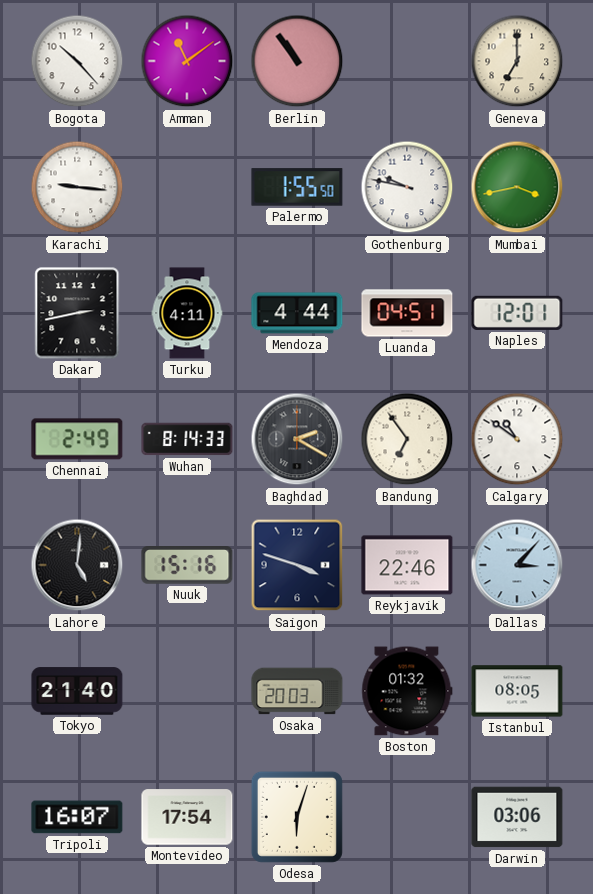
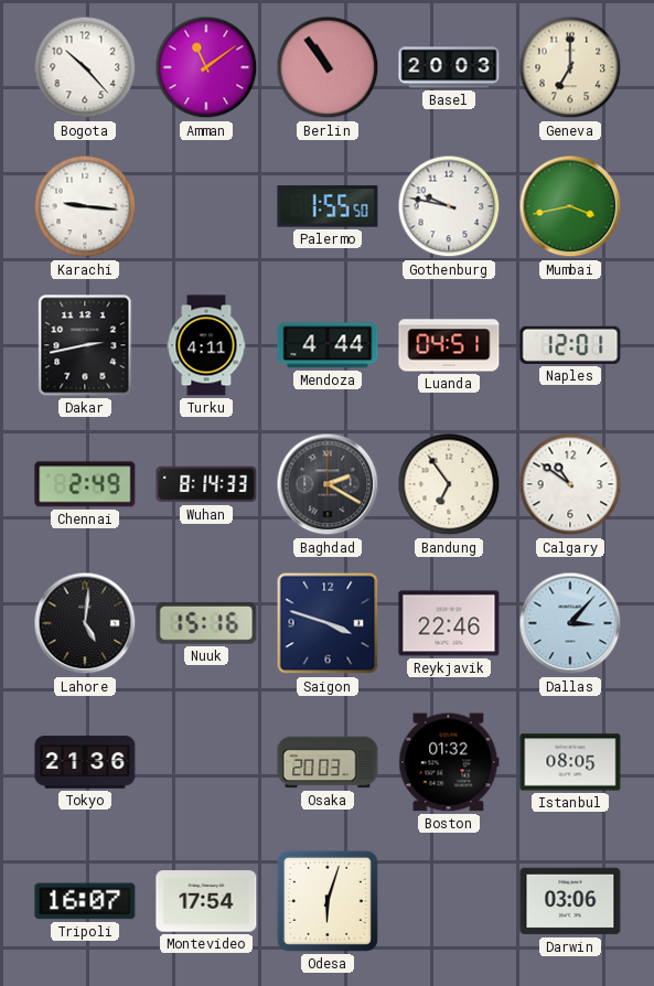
Basel: none -> 20:03
Tokyo: 21:40 -> 21:36
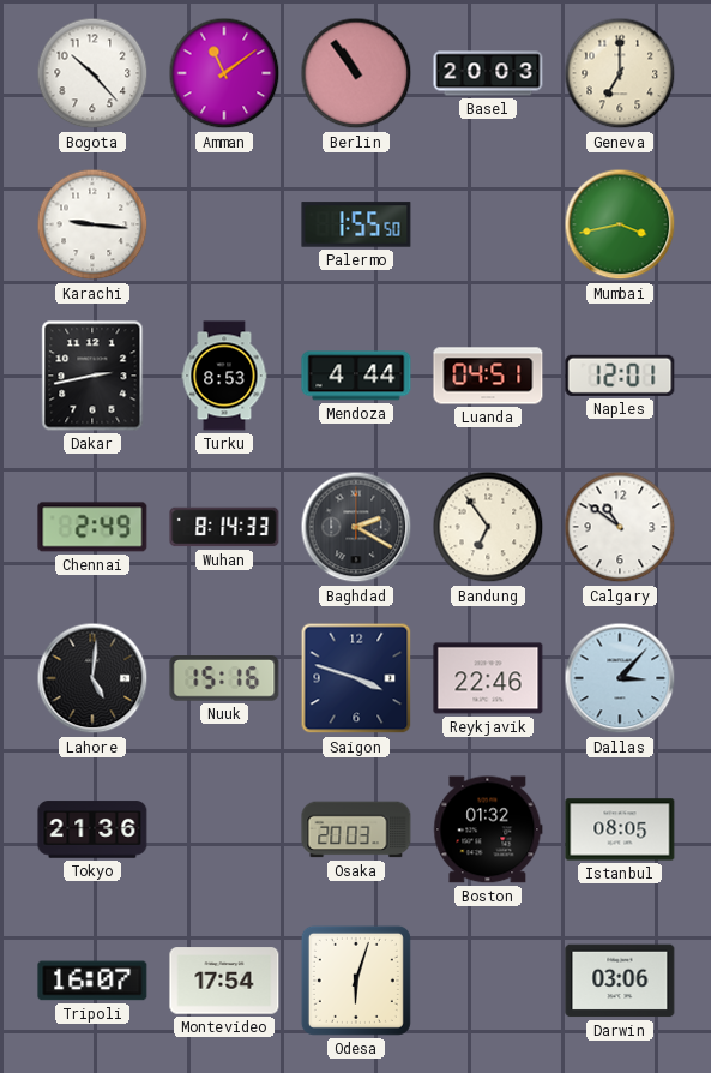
Gothenburg: 9:47 -> none
Turku: 4:11 -> 8:53
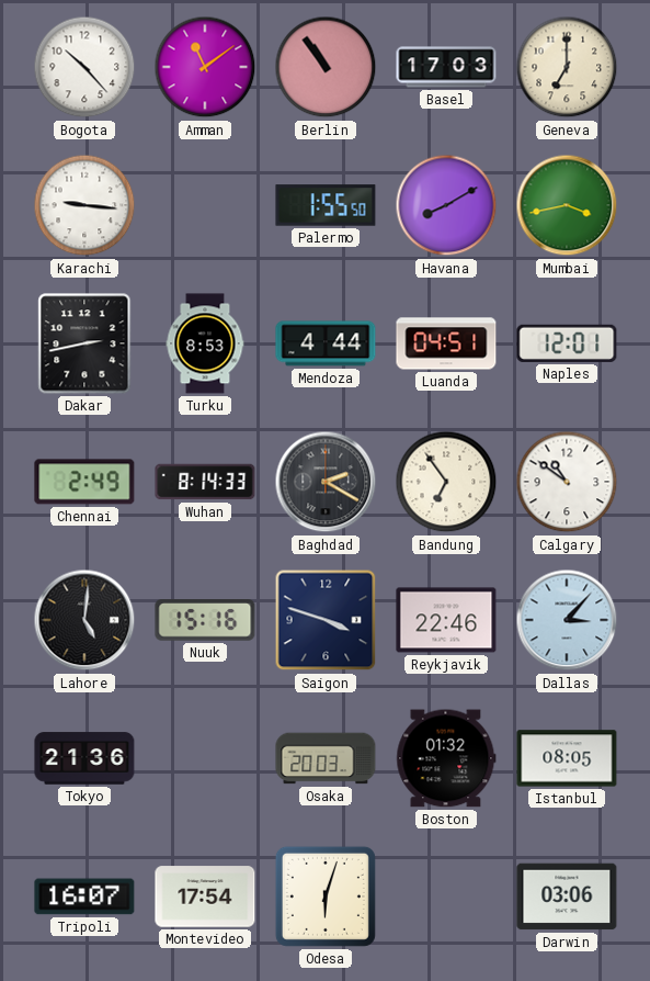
Basel: 20:03 -> 17:03
Havana: none -> 8:10
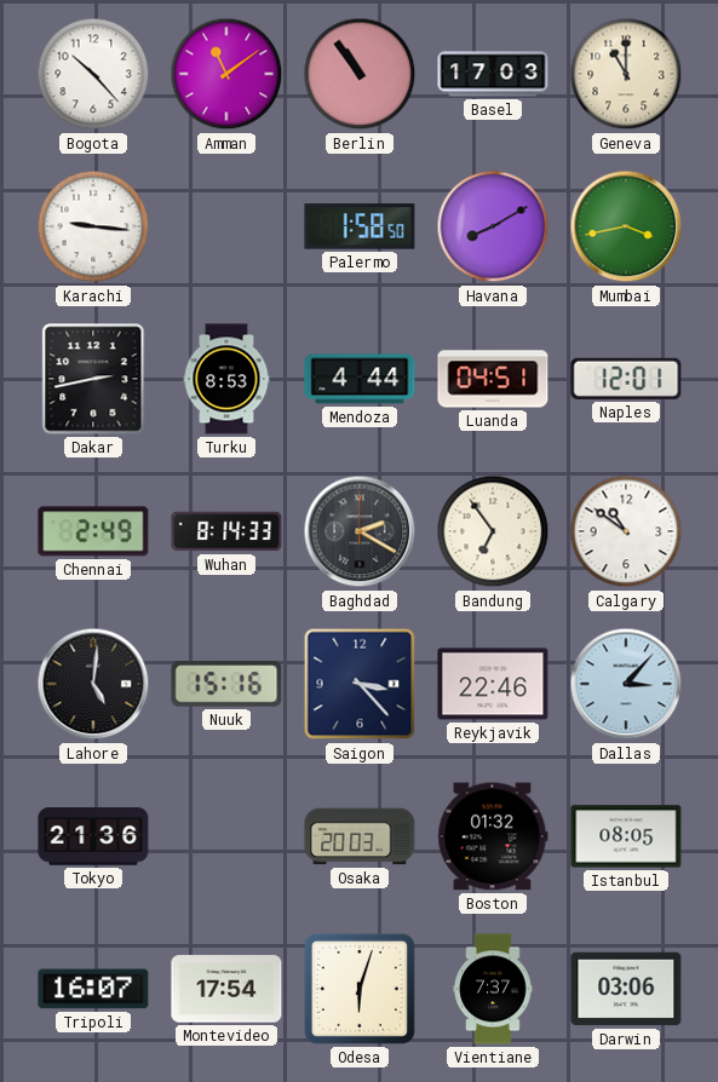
Geneva: 7:00 -> 11:00
Palermo: 1:55 -> 1:58
Saigon: 3:48 -> 3:23
Vientiane: none -> 7:37
